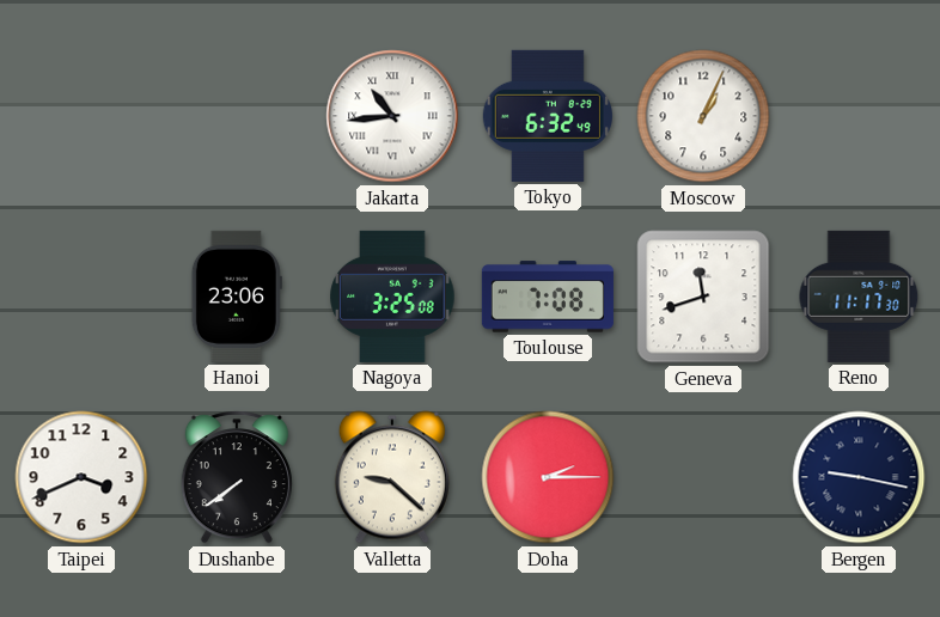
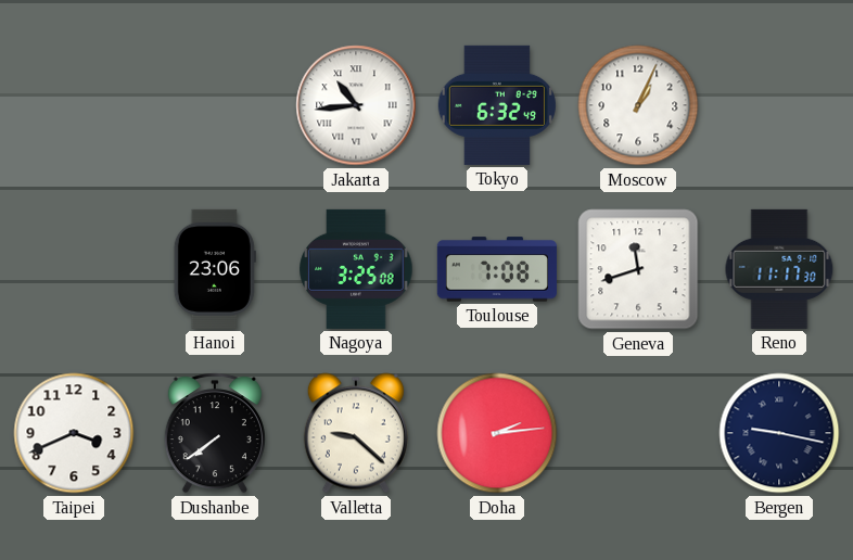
Doha: 2:15 -> 2:14
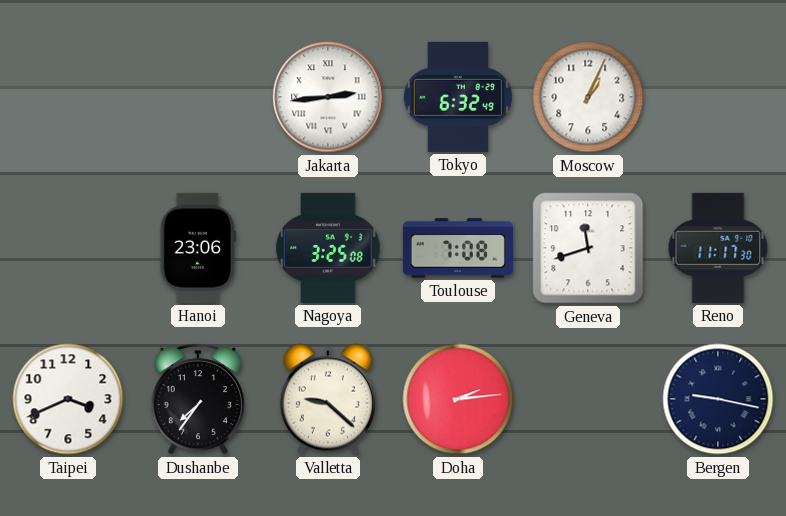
Jakarta: 10:44 -> 2:44
Dushanbe: 7:39 -> 7:36
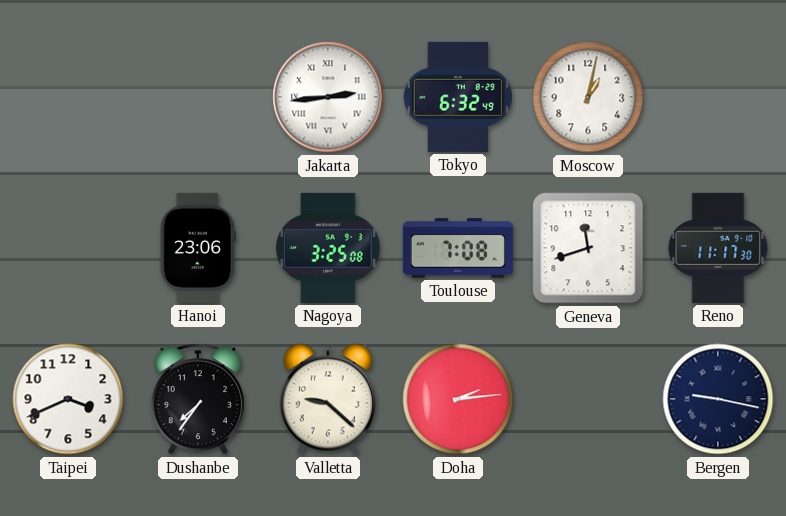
Moscow: 1:04 -> 1:02
